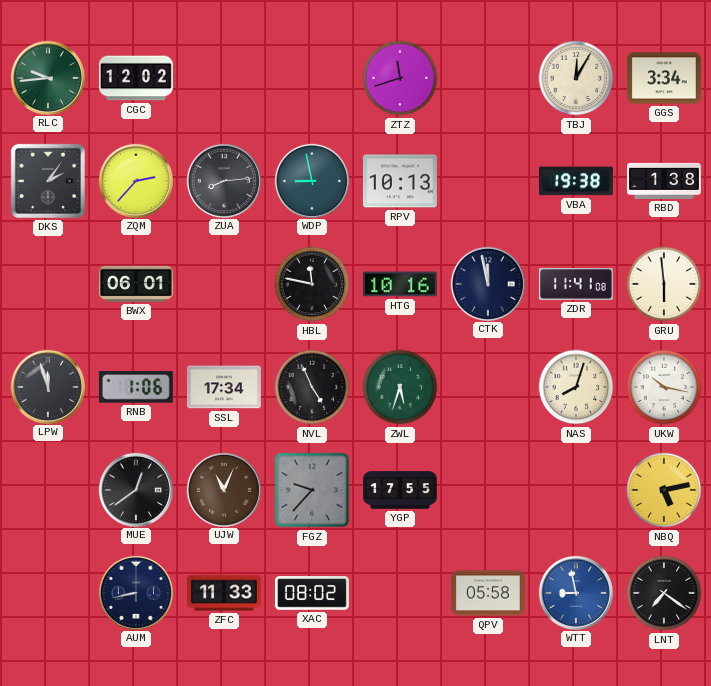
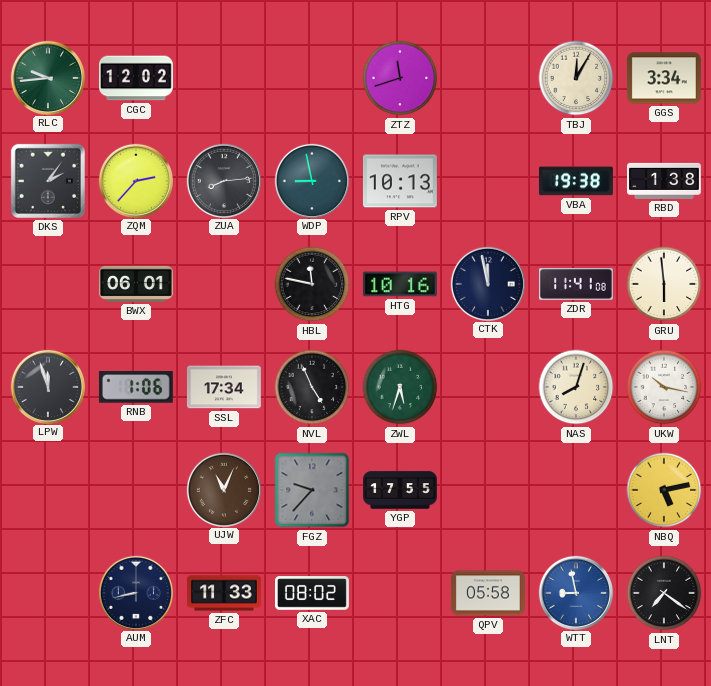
MUE: 12:39 -> none
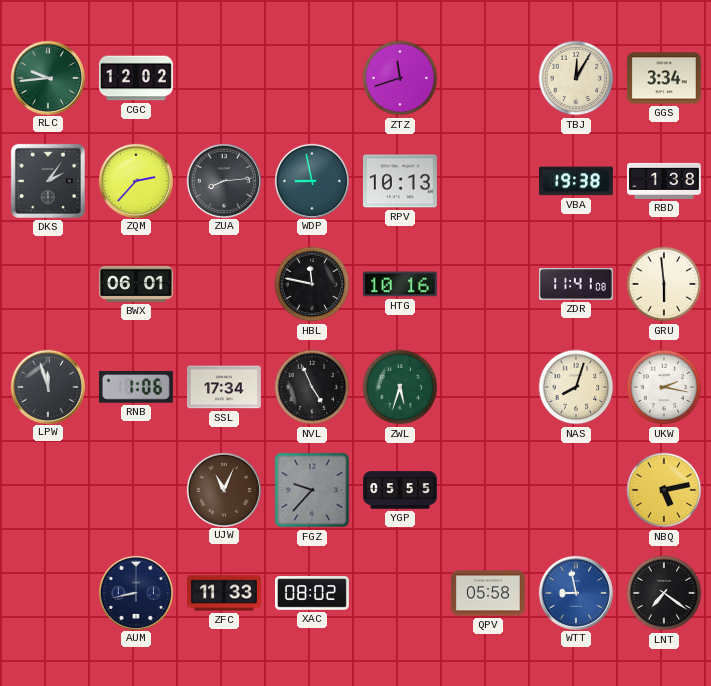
CTK: 11:58 -> none
UKW: 10:17 -> 2:17
YGP: 17:55 -> 05:55
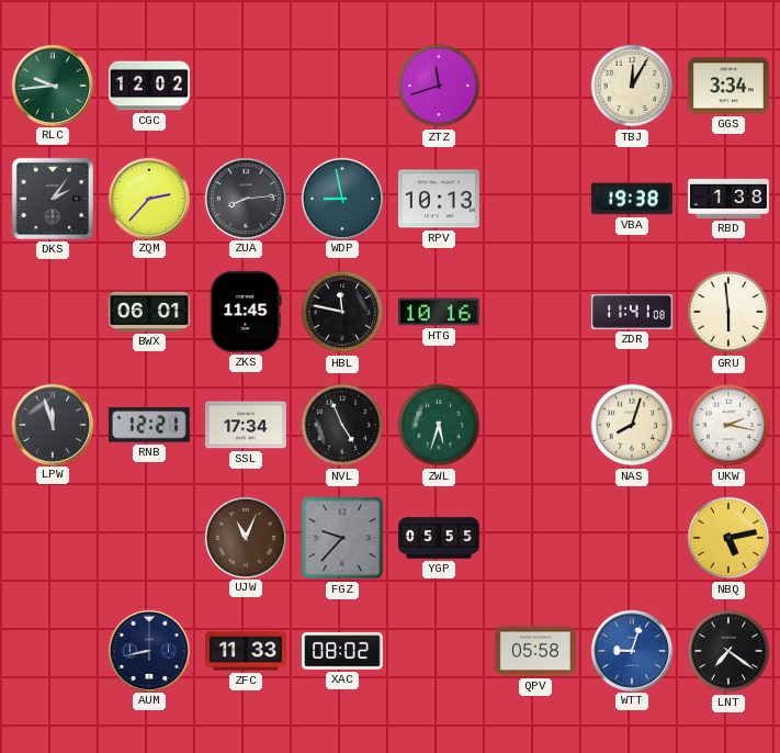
ZKS: none -> 11:45
RNB: 1:06 -> 12:21
WTT: 8:58 -> 9:03
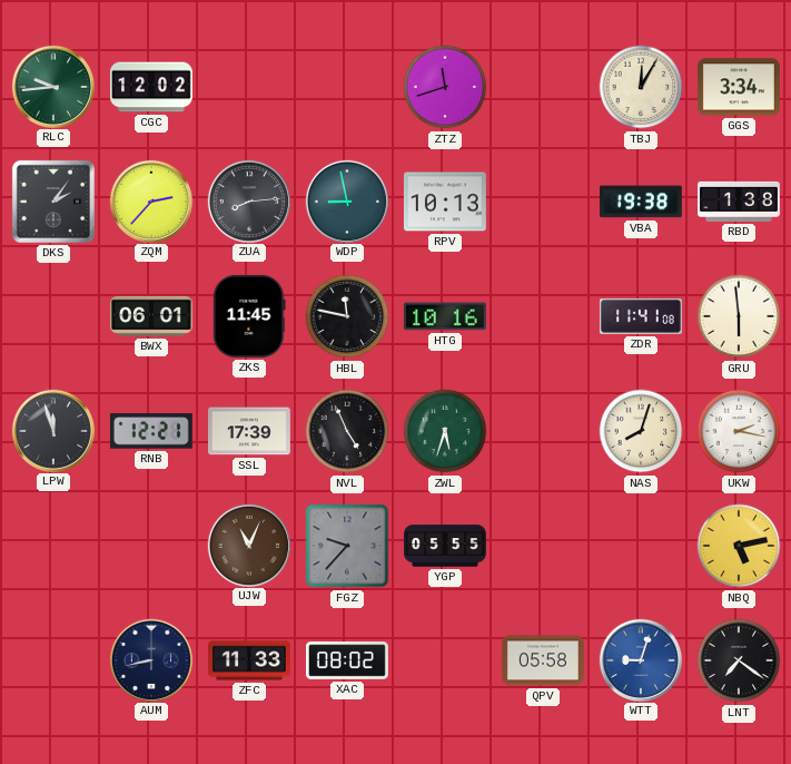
SSL: 17:34 -> 17:39
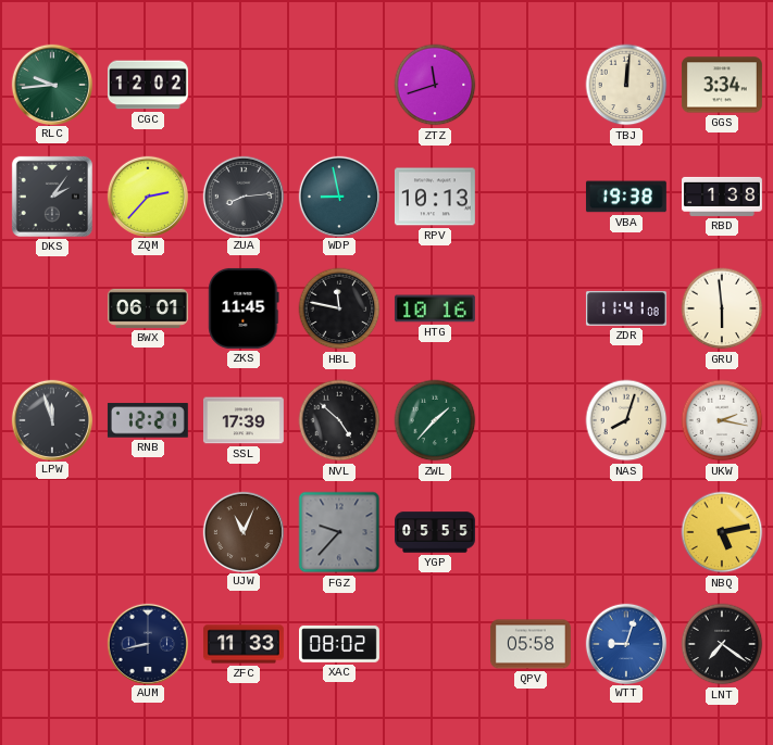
TBJ: 12:05 -> 12:01
NVL: 4:56 -> 4:52
ZWL: 5:33 -> 1:37
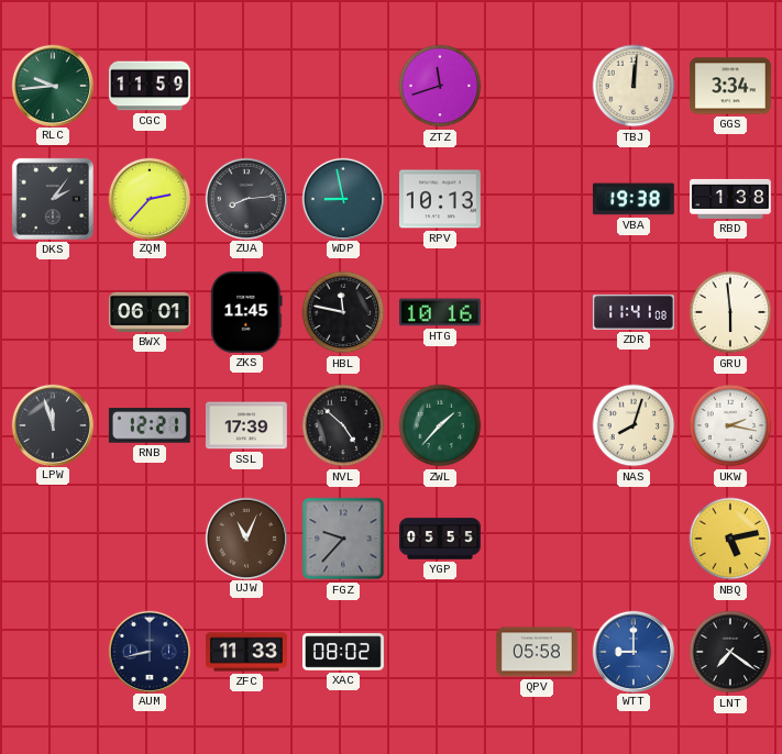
CGC: 12:02 -> 11:59
WTT: 9:03 -> 9:00
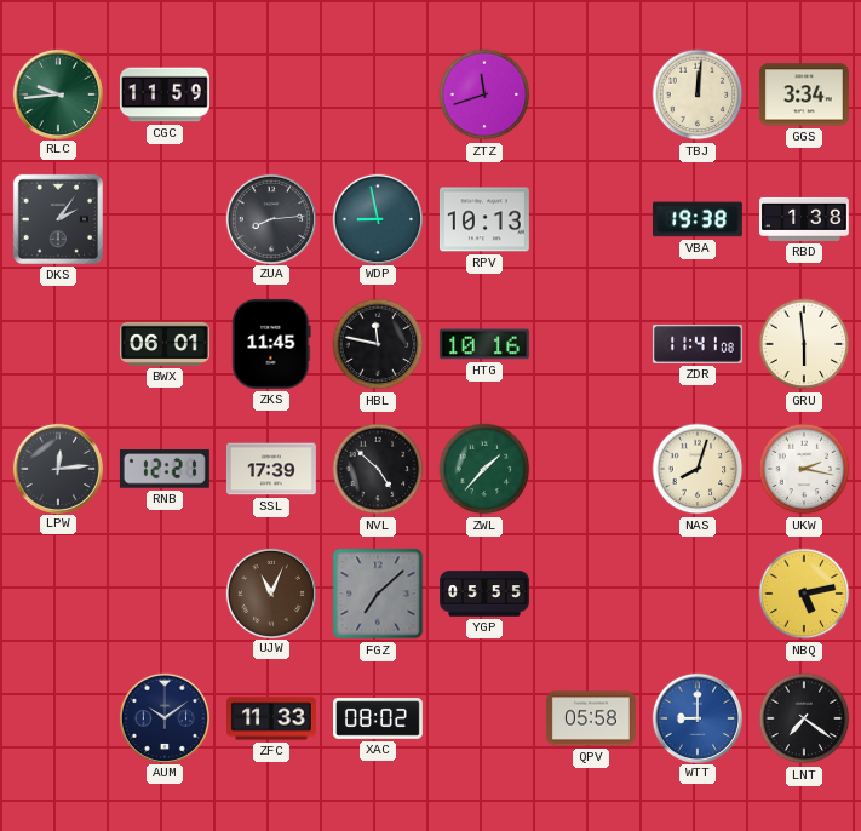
ZQM: 2:37 -> none
LPW: 11:57 -> 12:14
FGZ: 9:37 -> 7:08
AUM: 8:43 -> 10:09
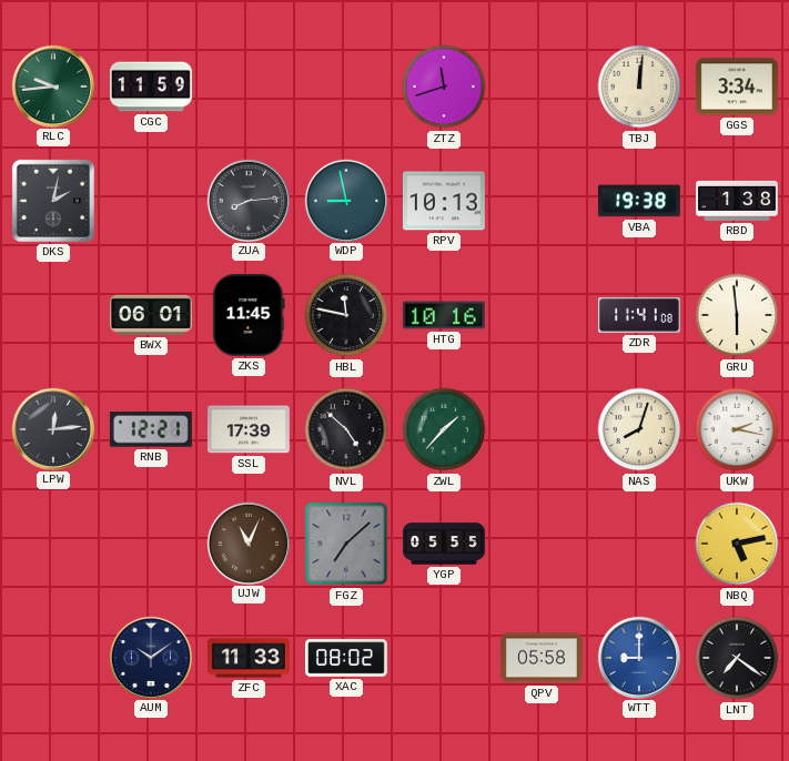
DKS: 2:06 -> 2:02
